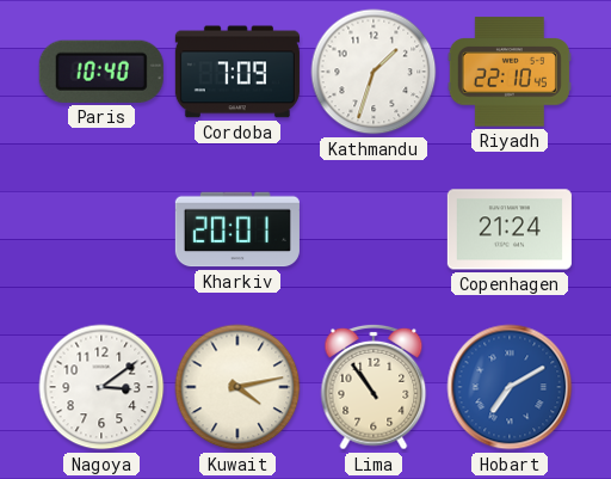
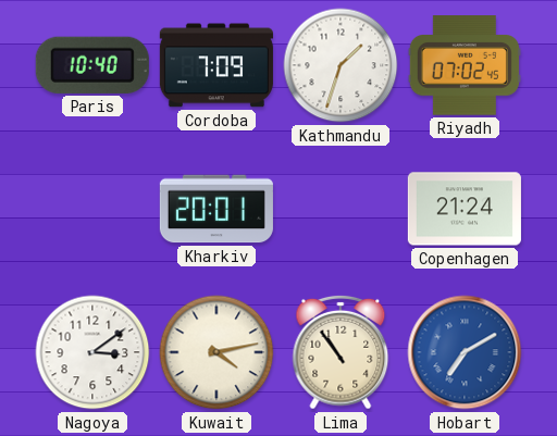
Riyadh: 22:10 -> 07:02
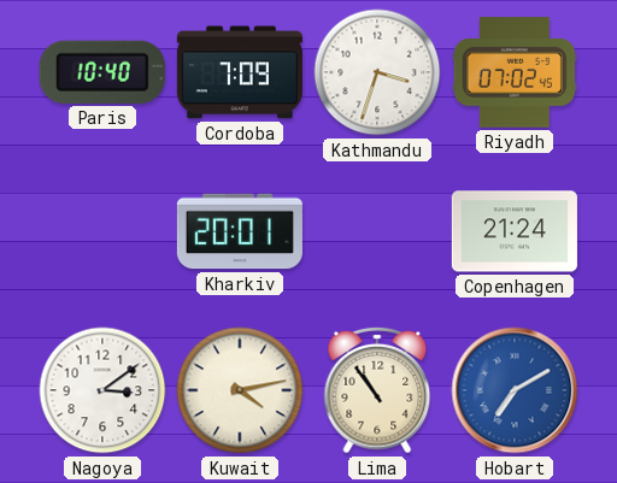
Kathmandu: 1:33 -> 3:33
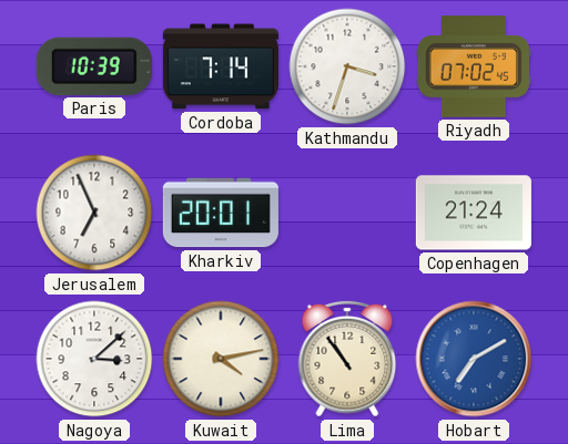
Paris: 10:40 -> 10:39
Cordoba: 7:09 -> 7:14
Jerusalem: none -> 6:56
Nagoya: 3:09 -> 3:08
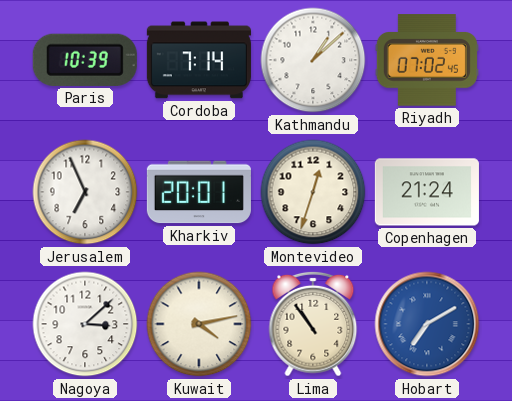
Kathmandu: 3:33 -> 1:08
Montevideo: none -> 12:33
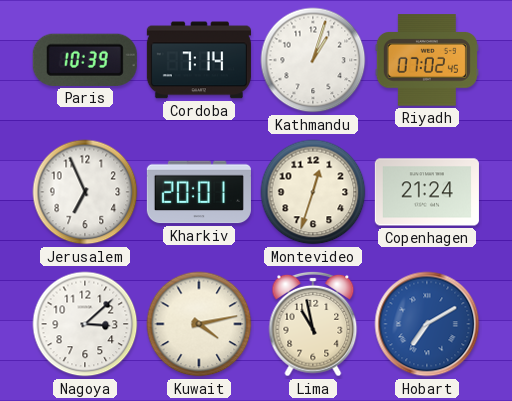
Kathmandu: 1:08 -> 1:03
Lima: 10:54 -> 10:58
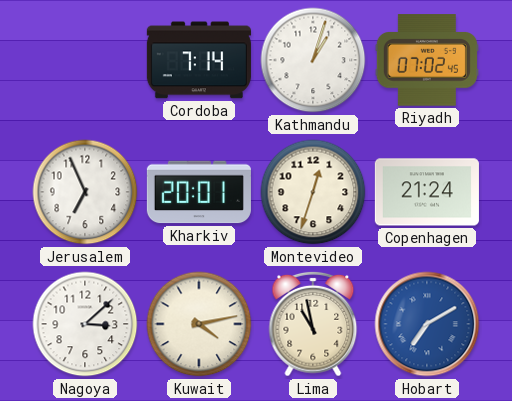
Paris: 10:39 -> none
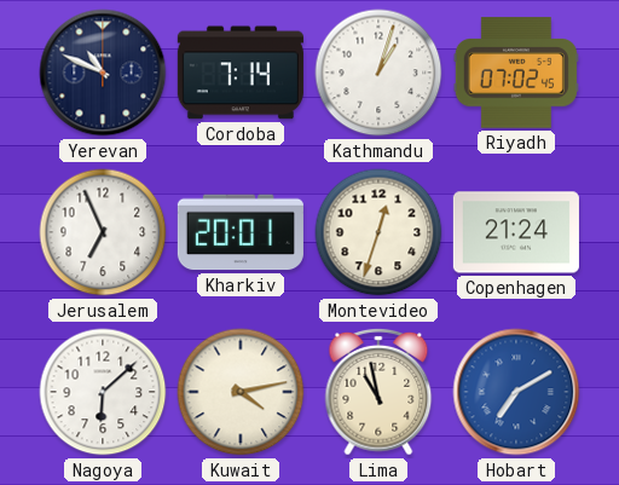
Yerevan: none -> 10:49
Nagoya: 3:08 -> 6:08
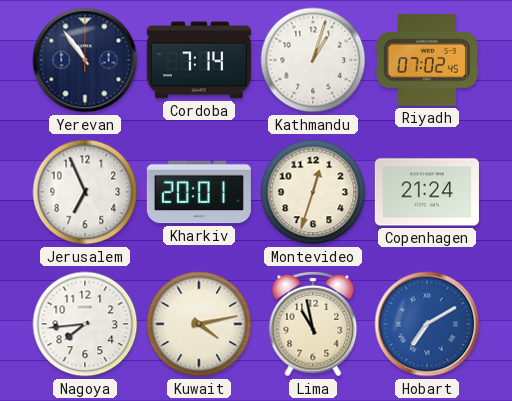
Yerevan: 10:49 -> 10:54
Nagoya: 6:08 -> 7:44
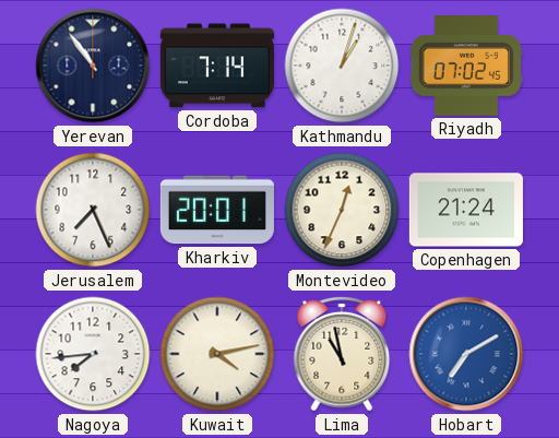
Jerusalem: 6:56 -> 7:26
Montevideo: 12:33 -> 12:34
